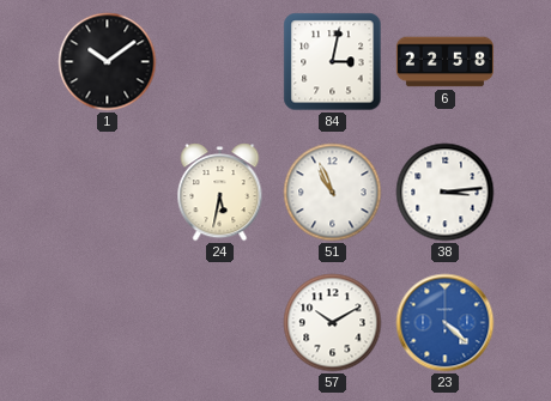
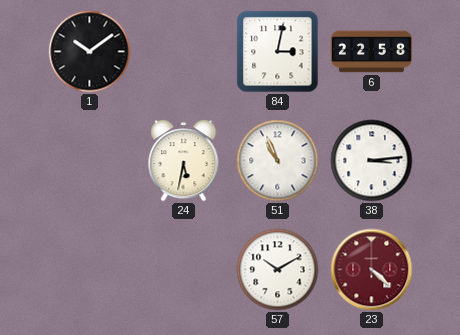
23 dial: blue -> burgundy
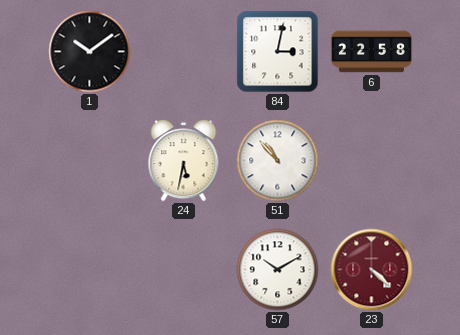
51: 10:56 -> 10:53
38: 3:14 -> none
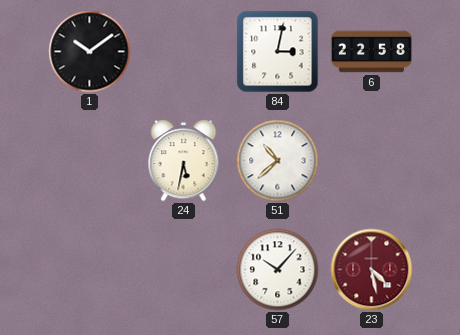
51: 10:53 -> 10:38
57: 10:10 -> 10:07
23: 4:22 -> 4:28
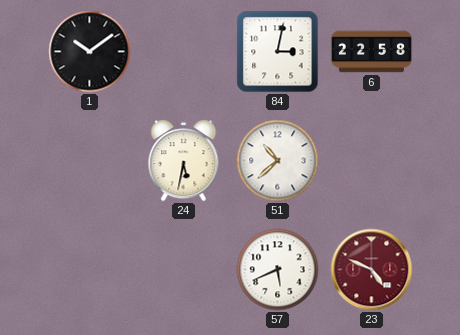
57: 10:07 -> 5:41
23: 4:28 -> 4:49
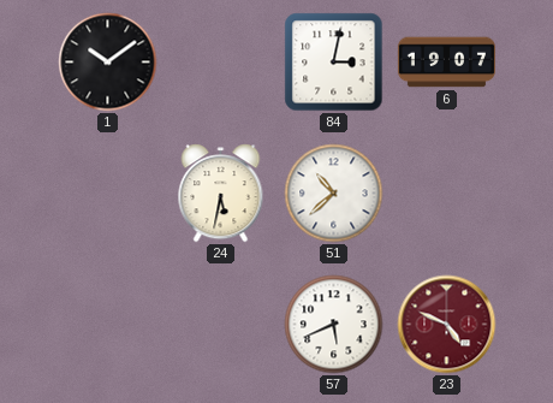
6: 22:58 -> 19:07
